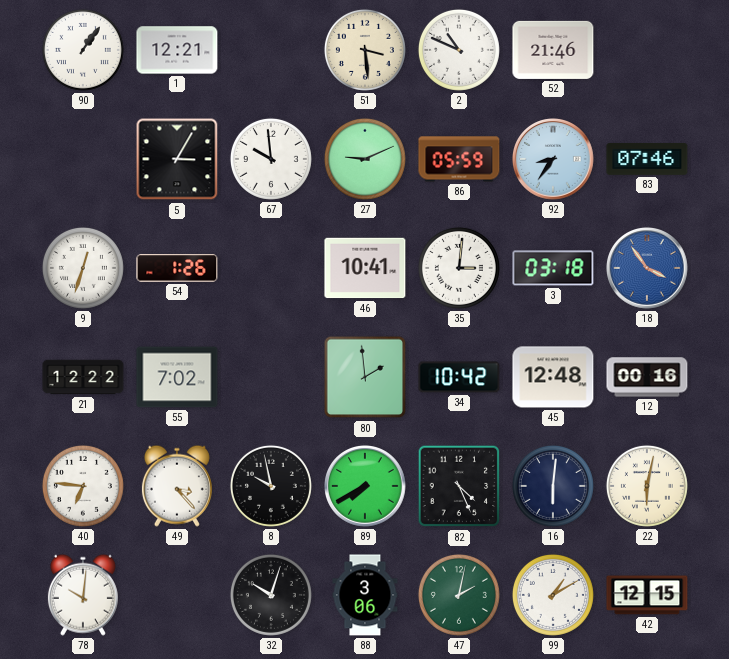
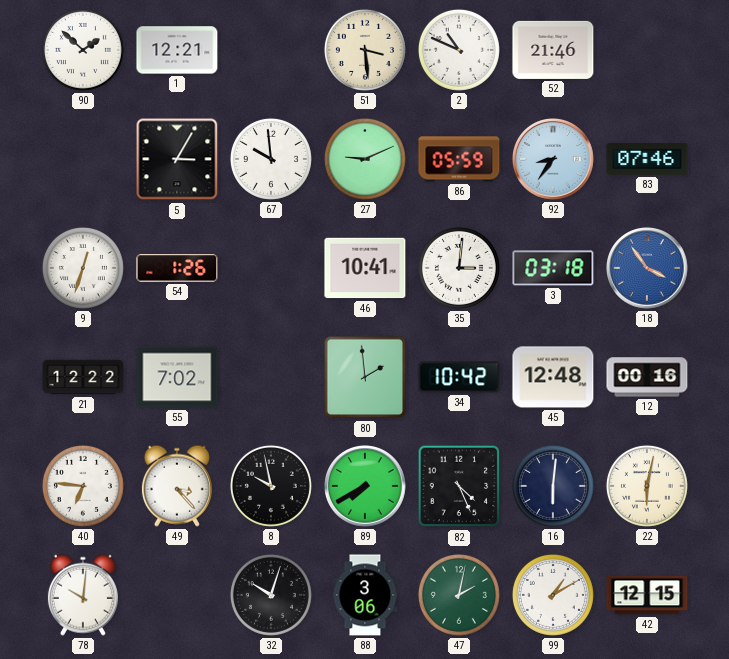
90: 1:06 -> 1:52
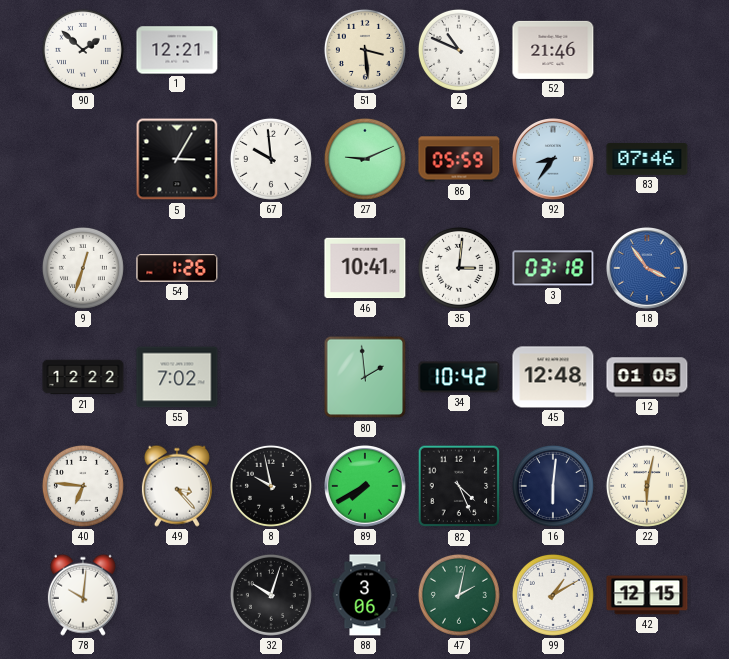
12: 00:16 -> 01:05
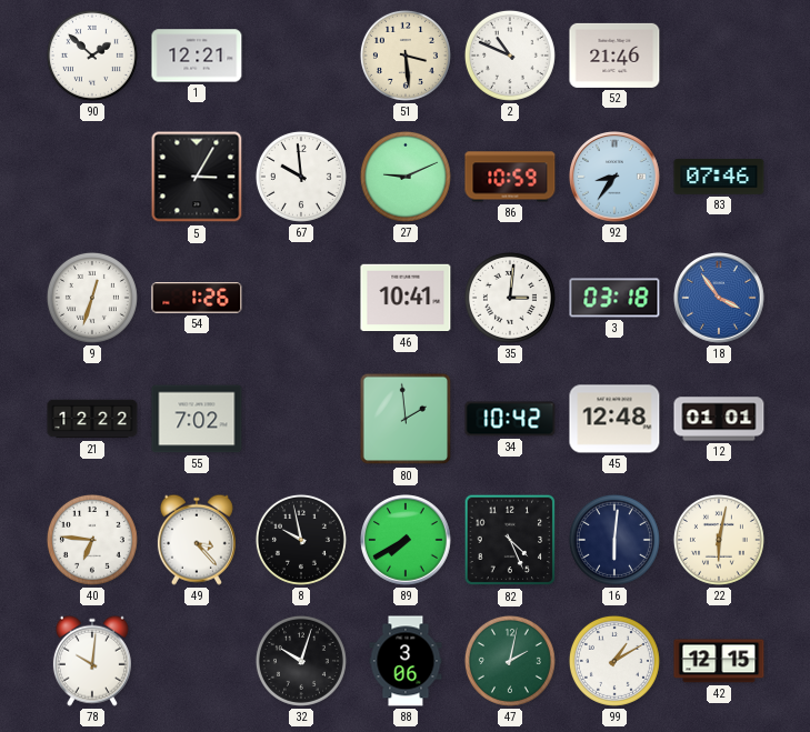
86: 05:59 -> 10:59
12: 01:05 -> 01:01
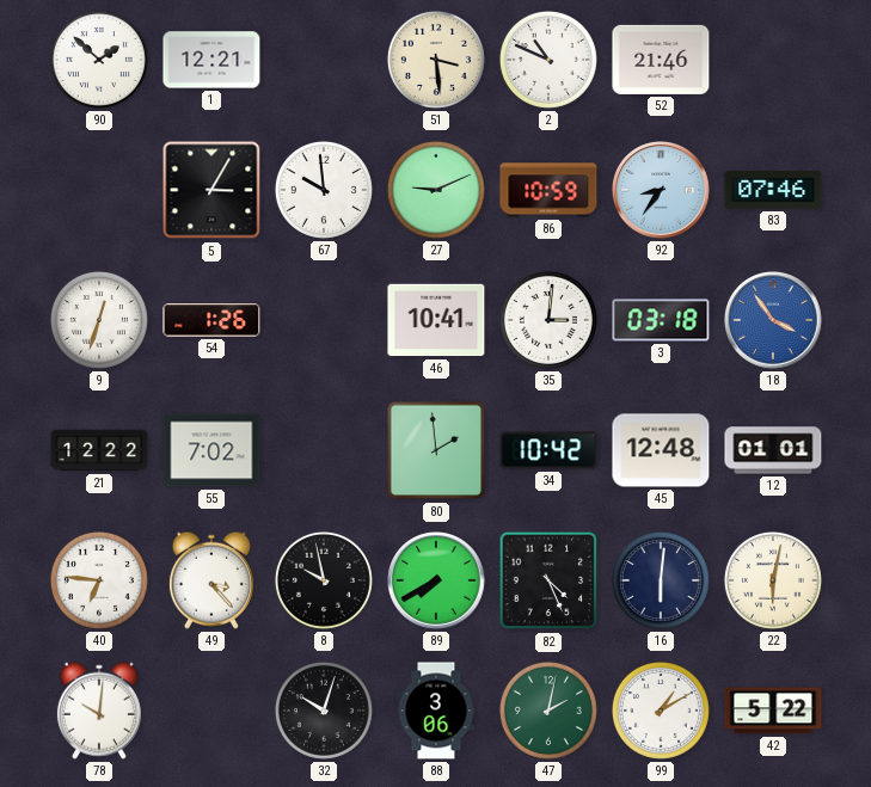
42: 12:15 -> 5:22
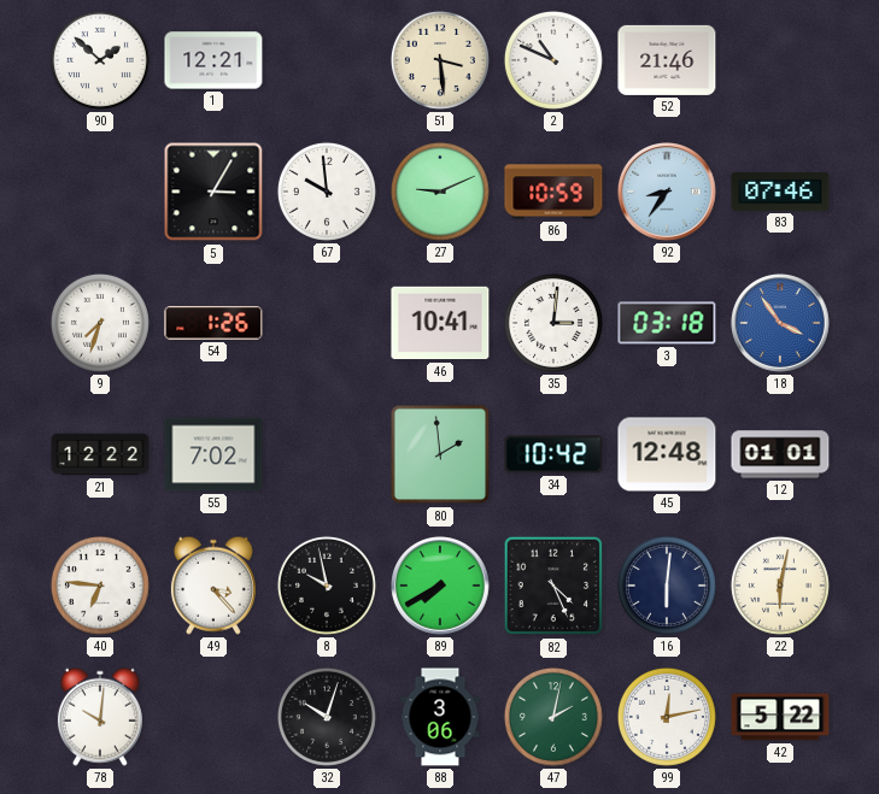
9: 12:33 -> 7:33
99: 1:10 -> 12:13
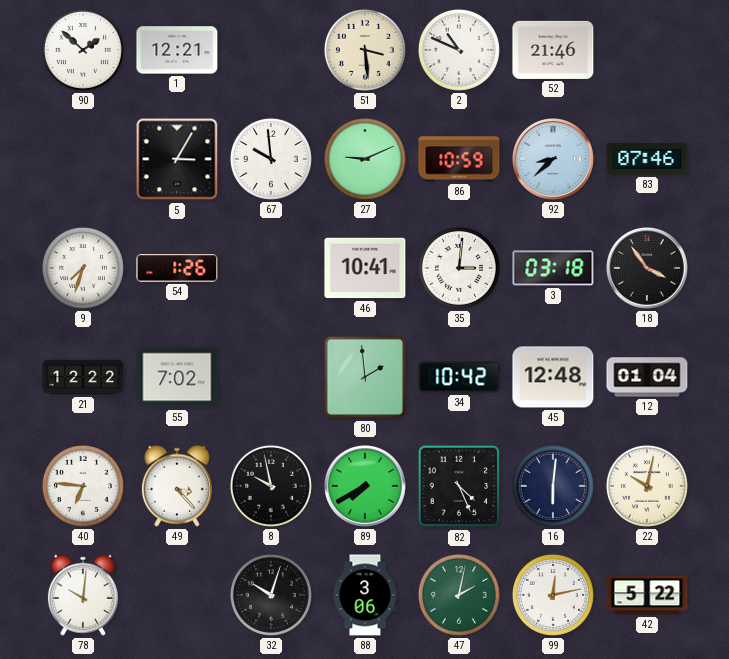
92: 8:36 -> 8:38
18 dial: blue -> black
12: 01:01 -> 01:04
22: 6:02 -> 10:02
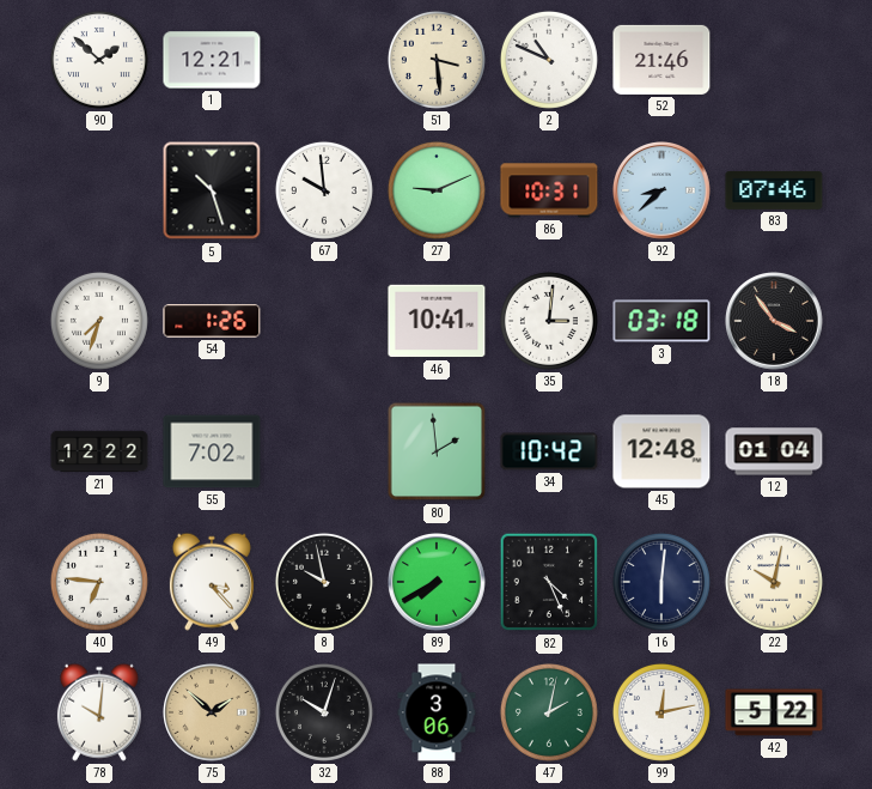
5: 3:05 -> 10:27
86: 10:59 -> 10:31
75: none -> 1:52
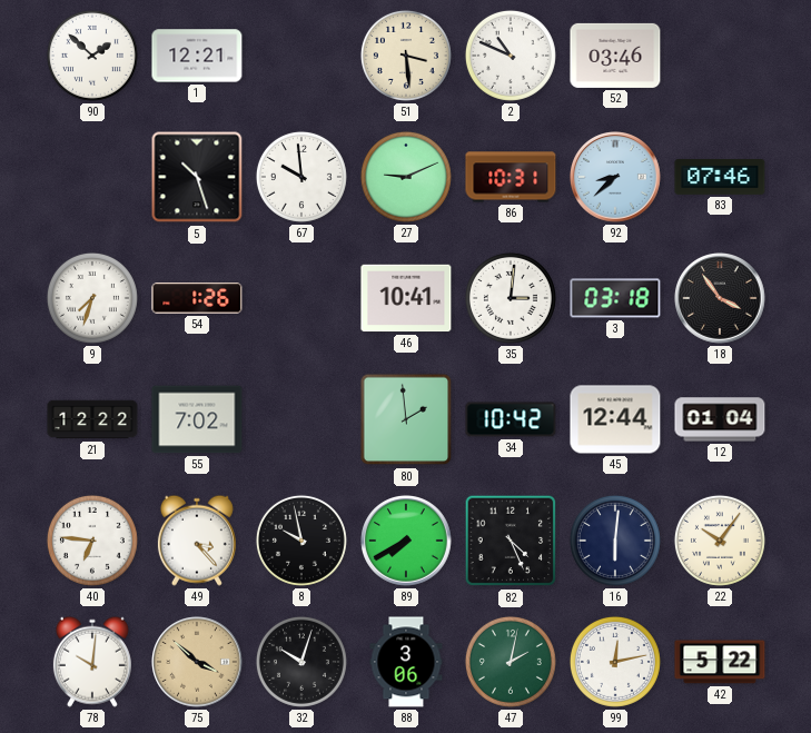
52: 21:46 -> 03:46
45: 12:48 -> 12:44
22: 10:02 -> 10:06
75: 1:52 -> 3:52
